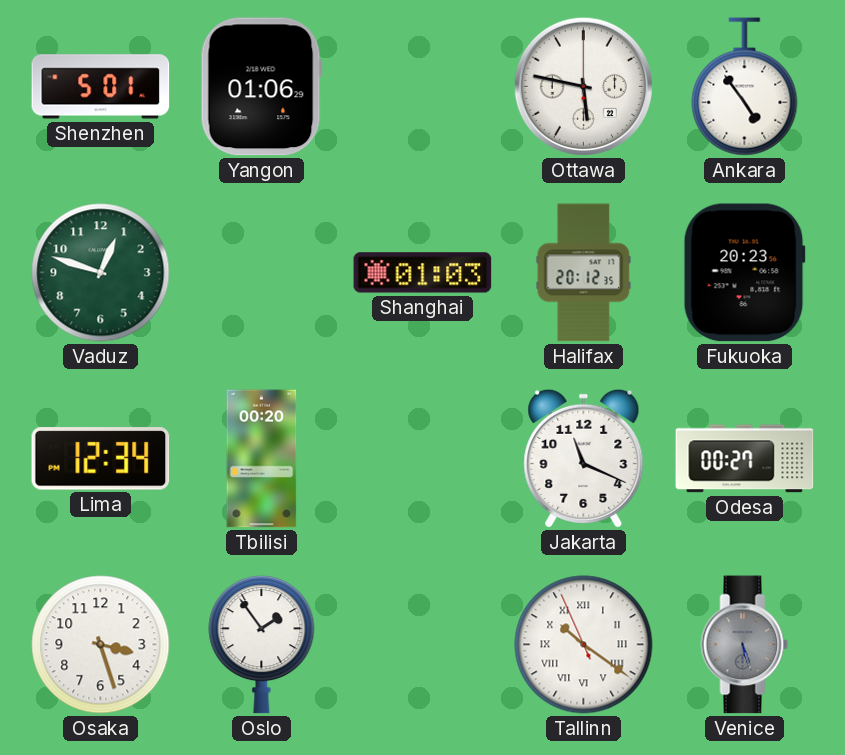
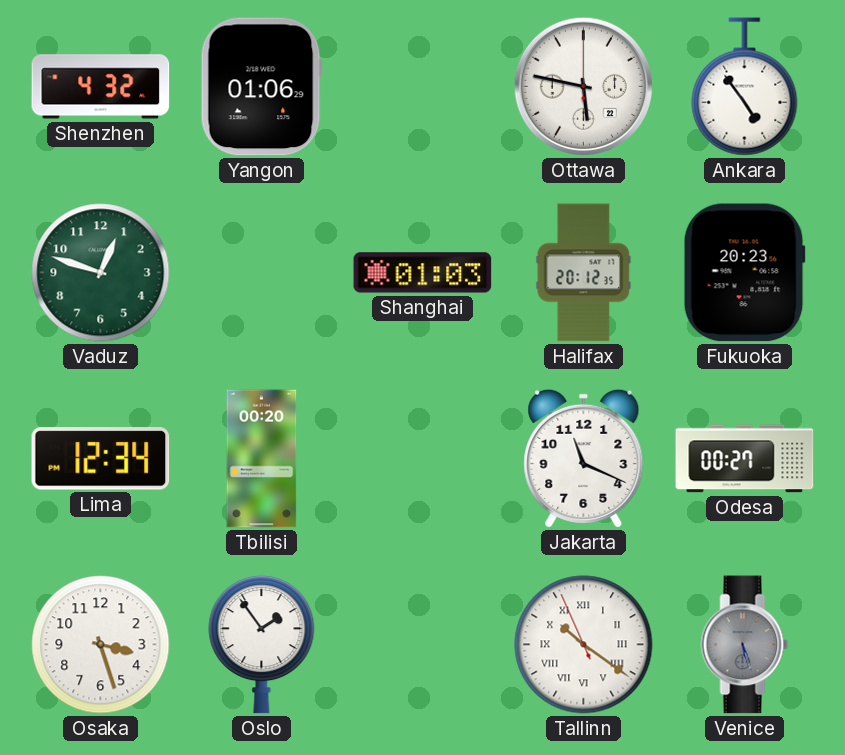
Shenzhen: 5:01 -> 4:32
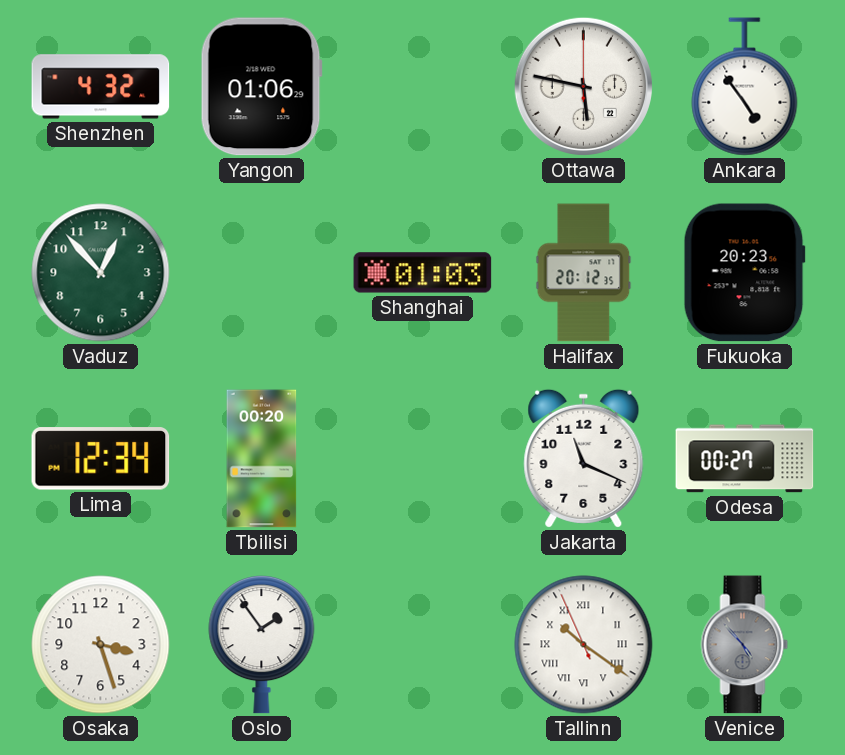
Vaduz: 12:48 -> 12:53
Venice: 5:27 -> 4:53
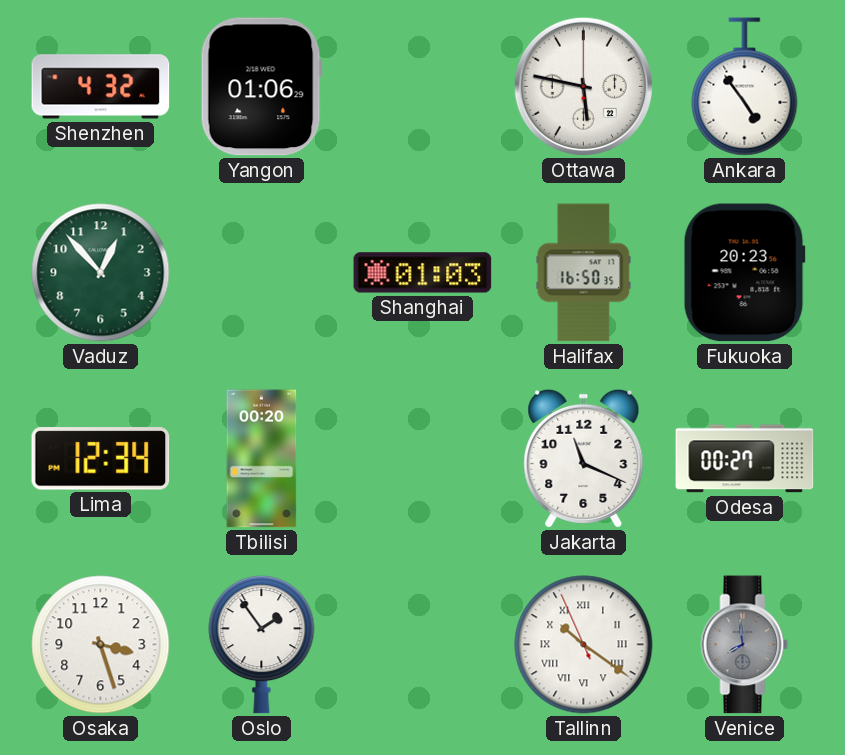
Halifax: 20:12 -> 16:50
Venice: 4:53 -> 7:59
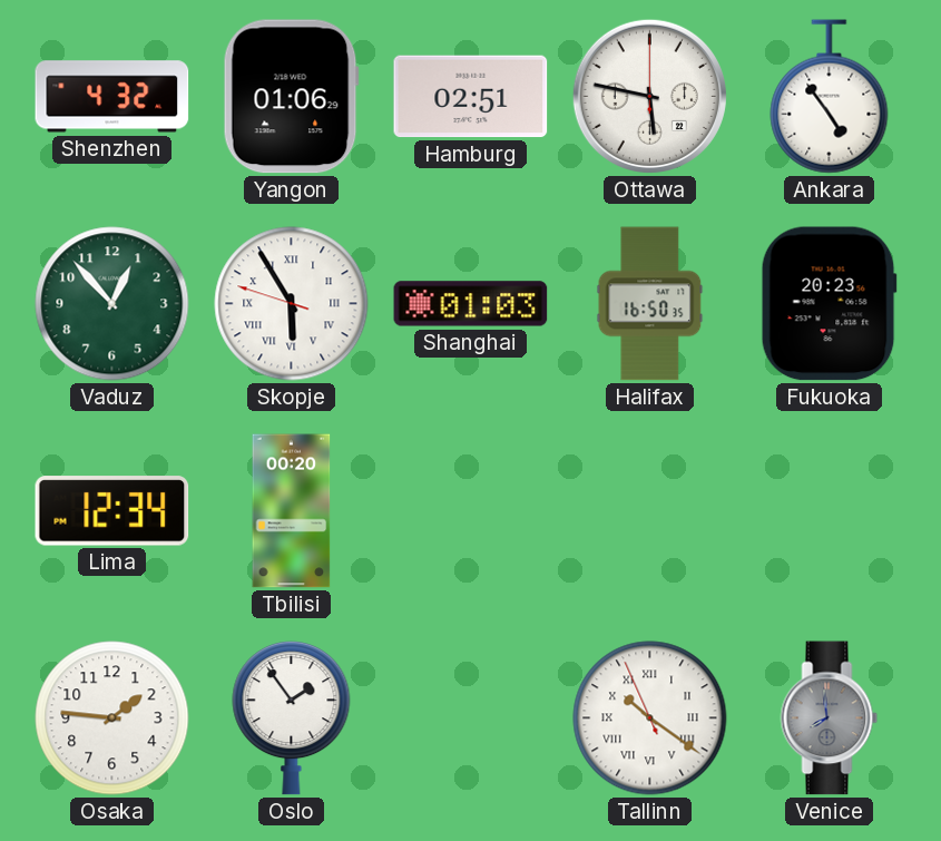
Hamburg: none -> 02:51
Skopje: none -> 5:54
Jakarta: 11:19 -> none
Odesa: 00:27 -> none
Osaka: 3:27 -> 1:46
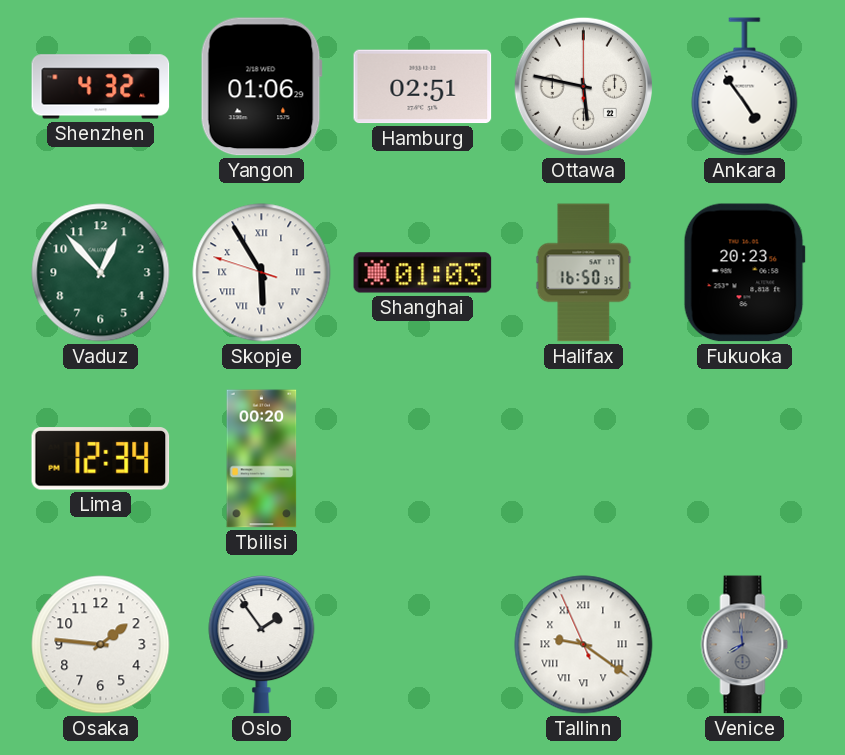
Tallinn: 10:20 -> 9:20
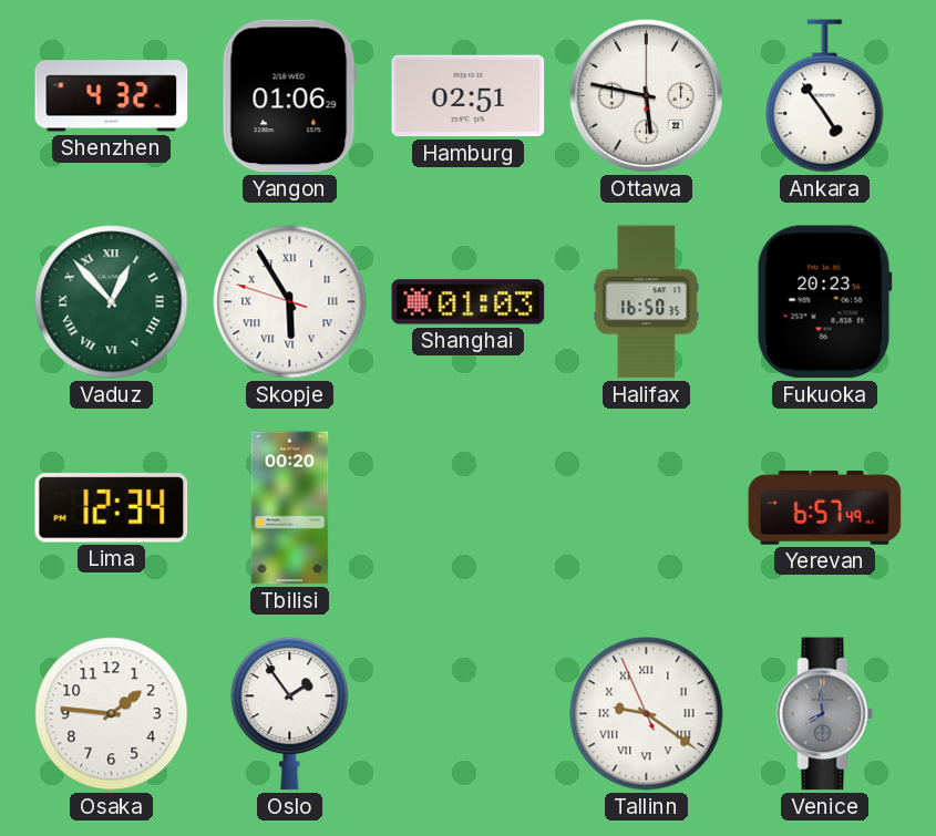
Vaduz numerals: Arabic -> Roman
Yerevan: none -> 6:57
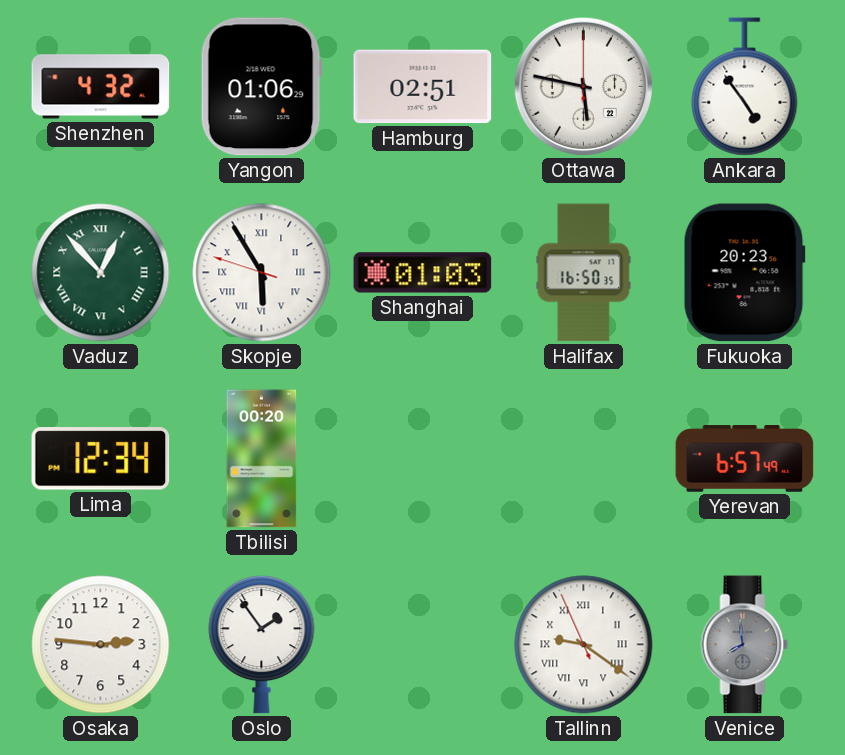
Osaka: 1:46 -> 2:46
